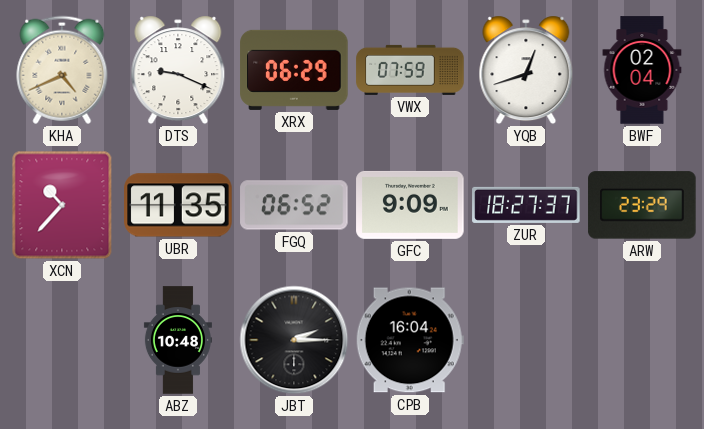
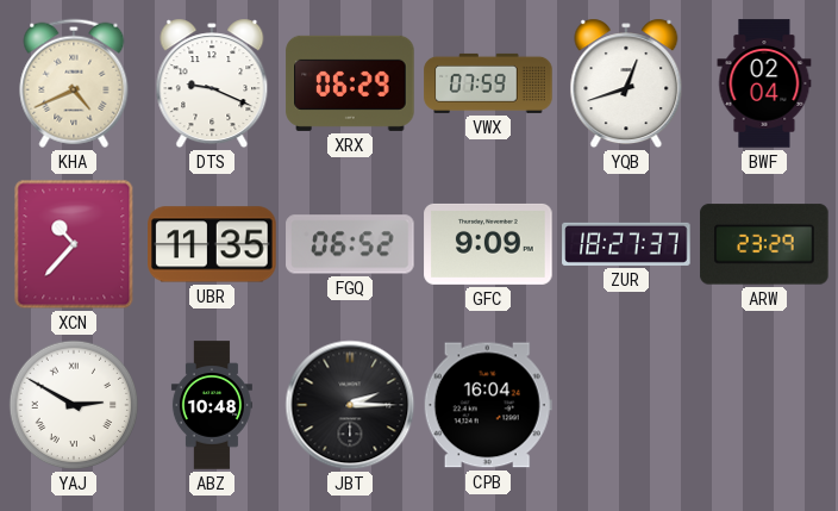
YAJ: none -> 2:50
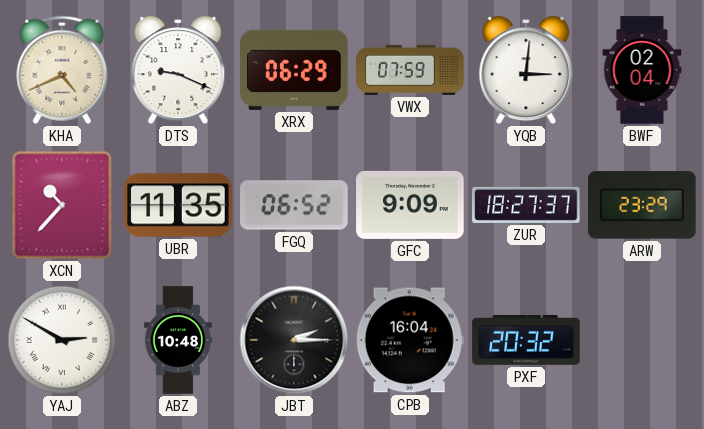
YQB: 12:42 -> 3:01
PXF: none -> 20:32
